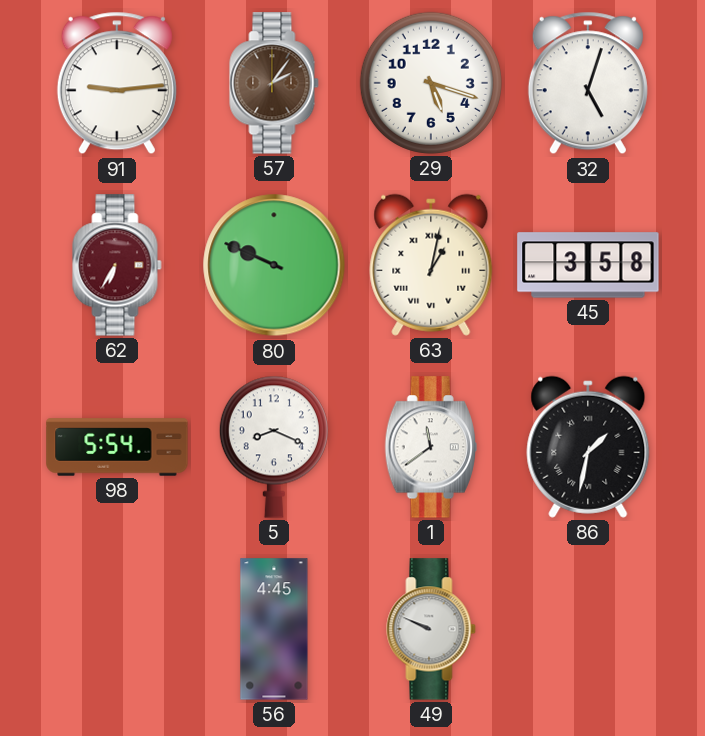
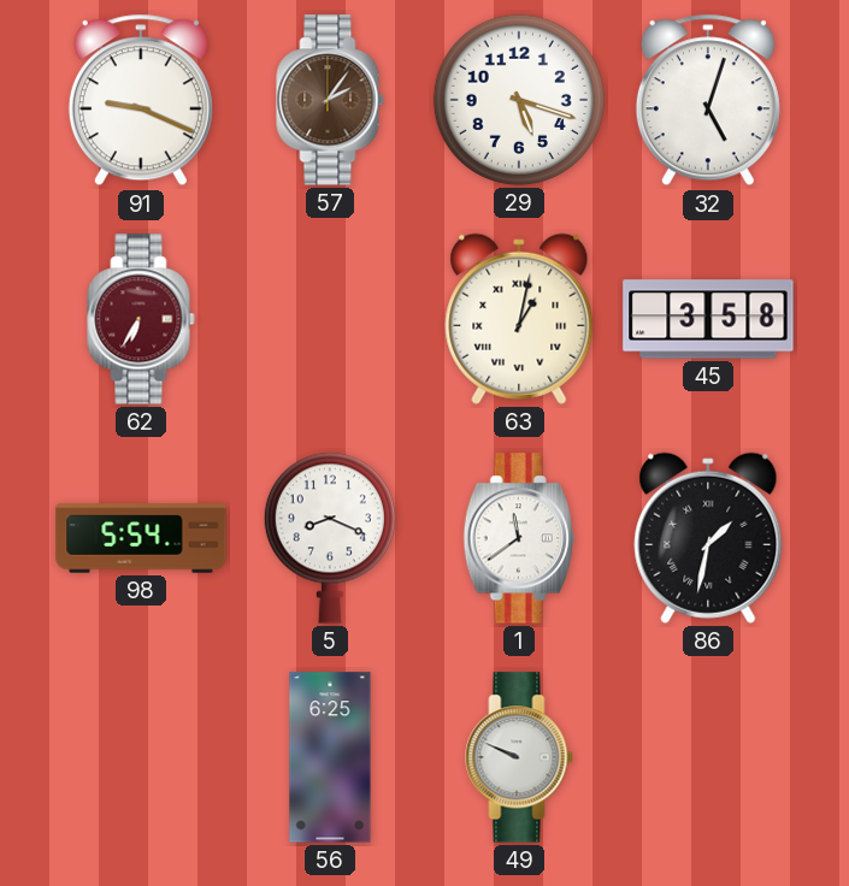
91: 9:14 -> 9:19
80: 9:49 -> none
56: 4:45 -> 6:25
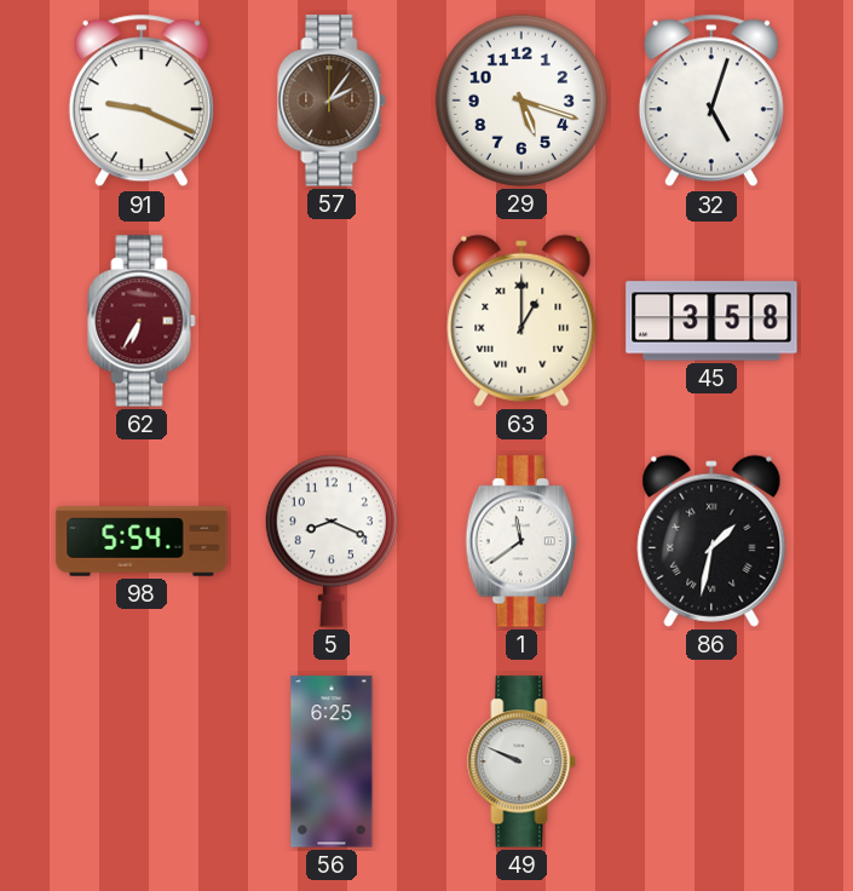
63: 1:02 -> 1:00
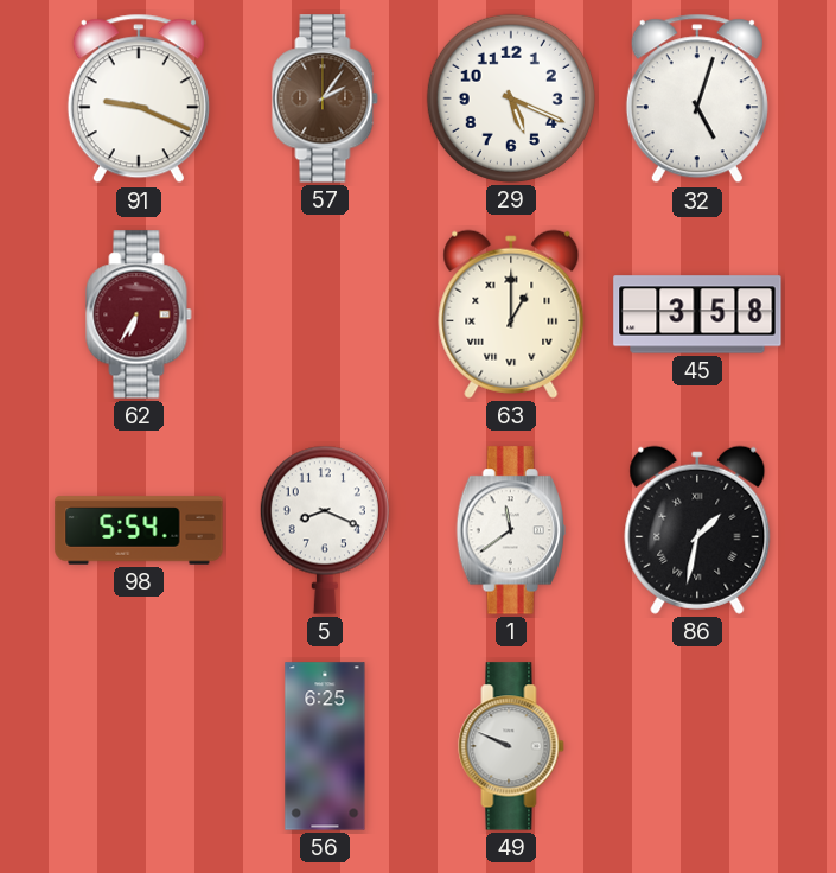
29: 5:18 -> 5:19
